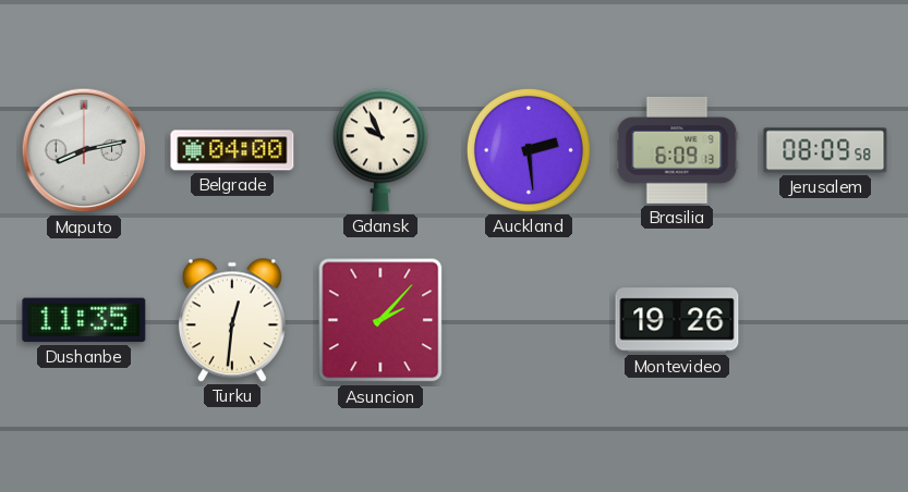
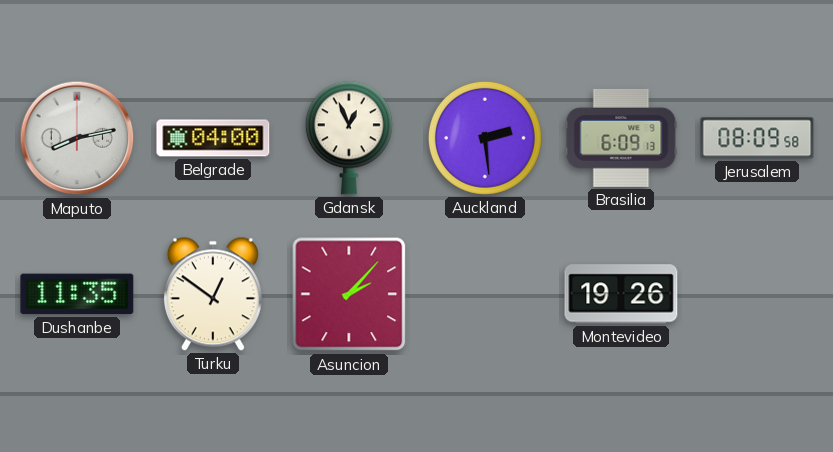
Gdansk: 9:56 -> 12:56
Turku: 12:31 -> 12:51
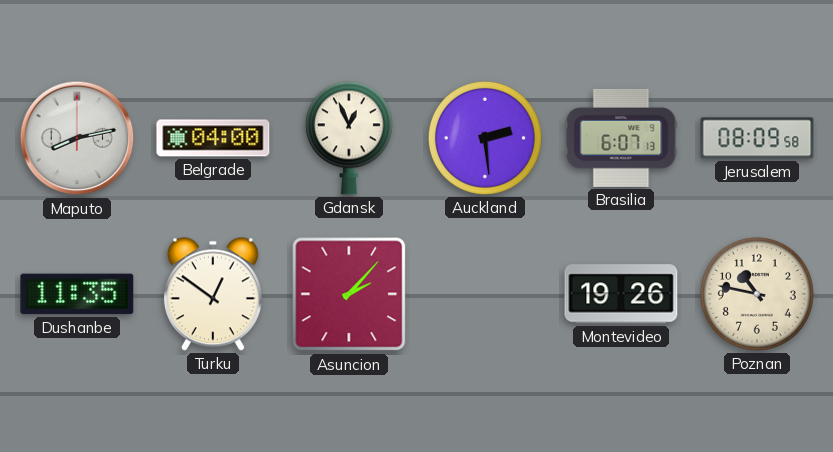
Brasilia: 6:09 -> 6:07
Poznan: none -> 10:47
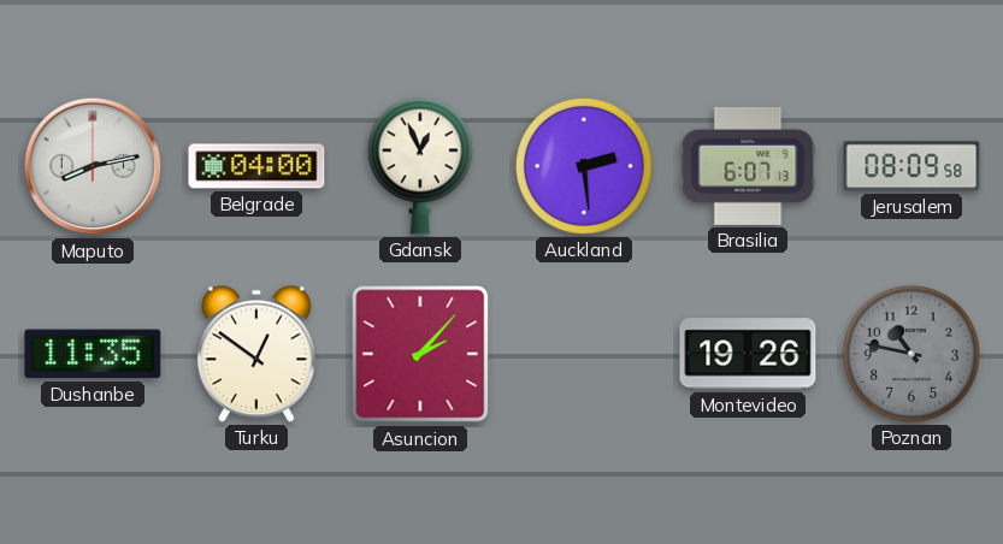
Poznan dial: cream -> grey
